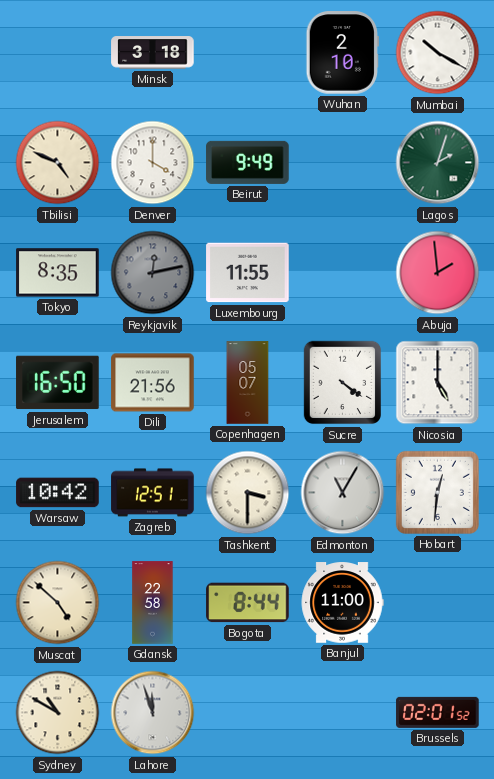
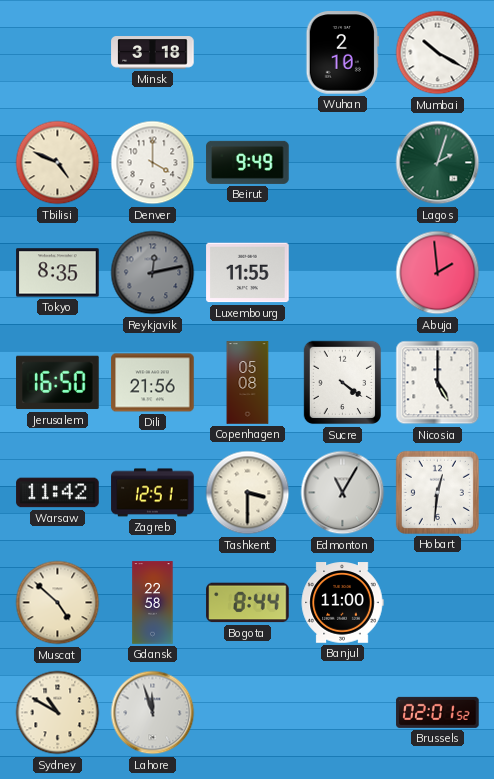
Copenhagen: 05:07 -> 05:08
Warsaw: 10:42 -> 11:42
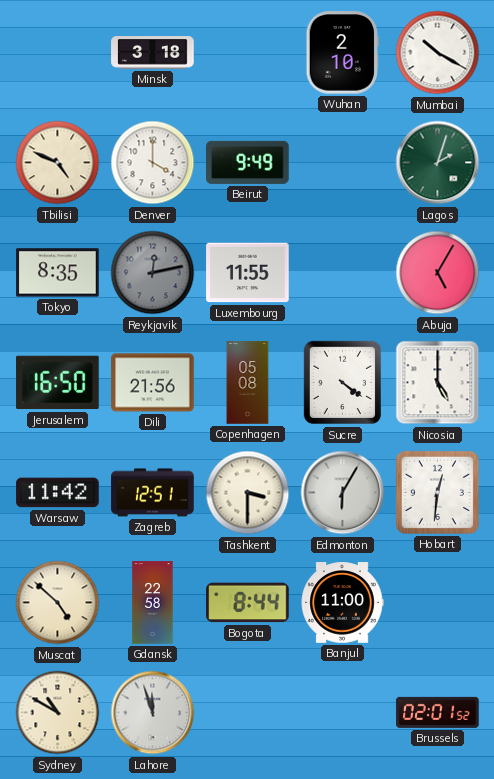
Abuja: 1:59 -> 5:05
Edmonton: 11:05 -> 6:05
